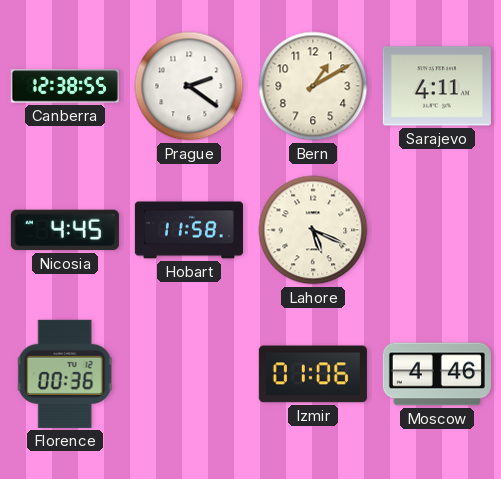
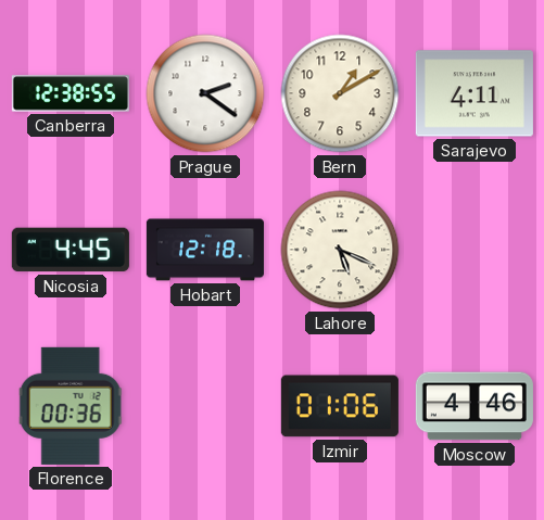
Hobart: 11:58 -> 12:18
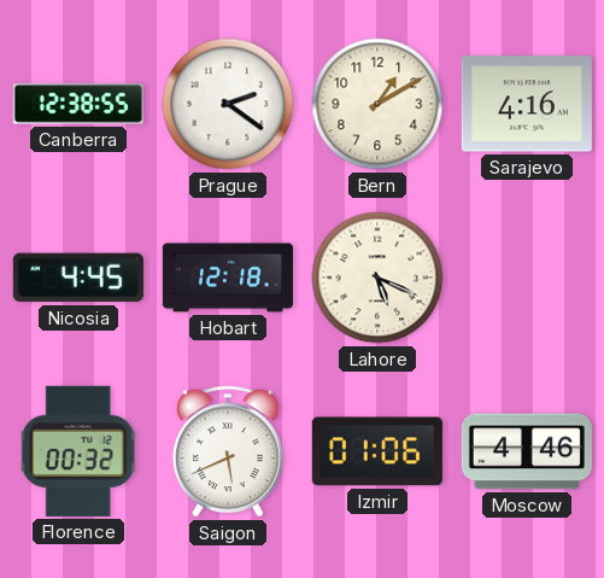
Sarajevo: 4:11 -> 4:16
Florence: 00:36 -> 00:32
Saigon: none -> 5:41
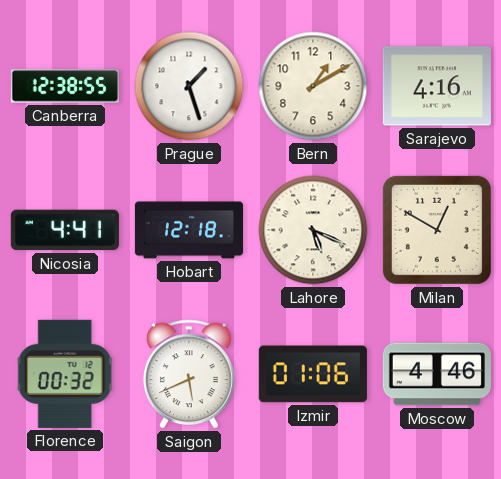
Prague: 2:21 -> 1:27
Nicosia: 4:45 -> 4:41
Milan: none -> 12:50
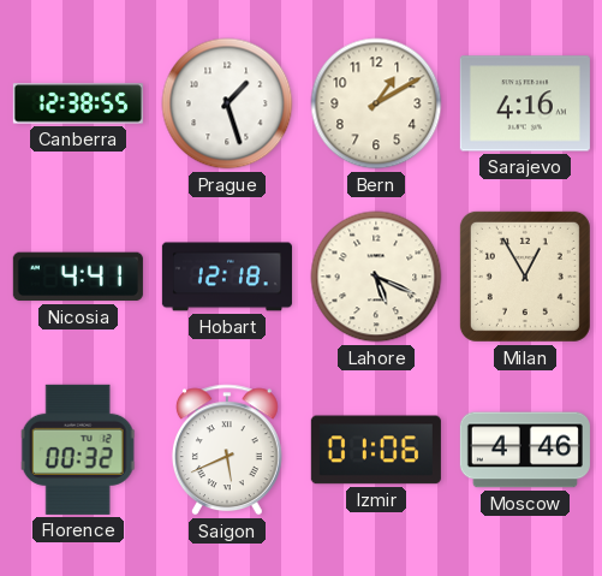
Milan: 12:50 -> 12:55
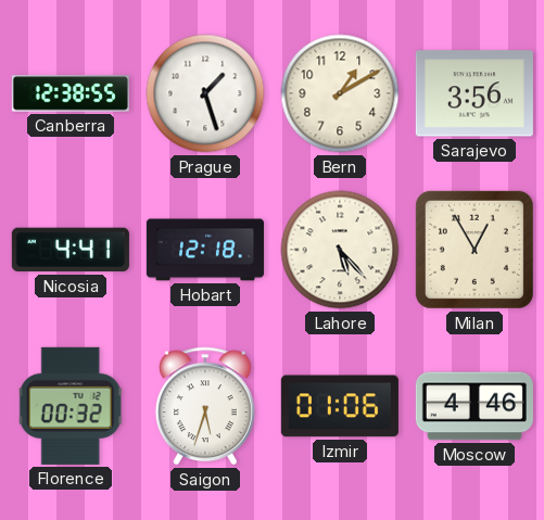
Sarajevo: 4:16 -> 3:56
Lahore: 5:19 -> 5:23
Saigon: 5:41 -> 5:33
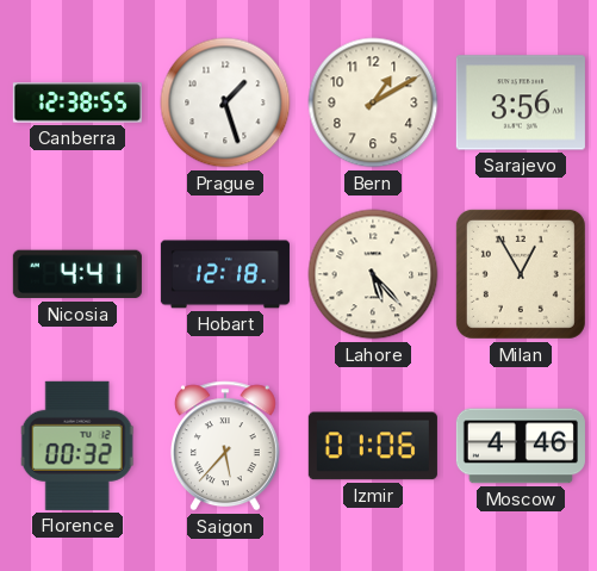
Saigon: 5:33 -> 5:37
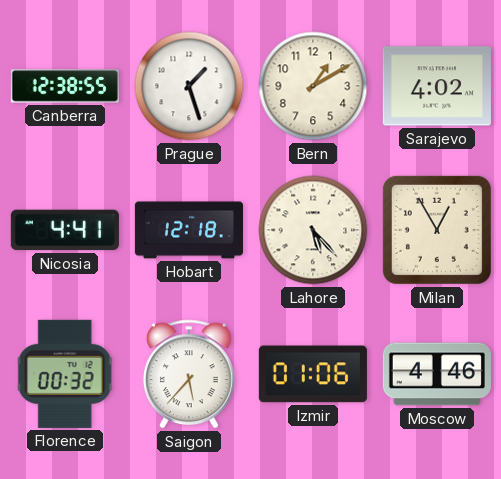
Sarajevo: 3:56 -> 4:02
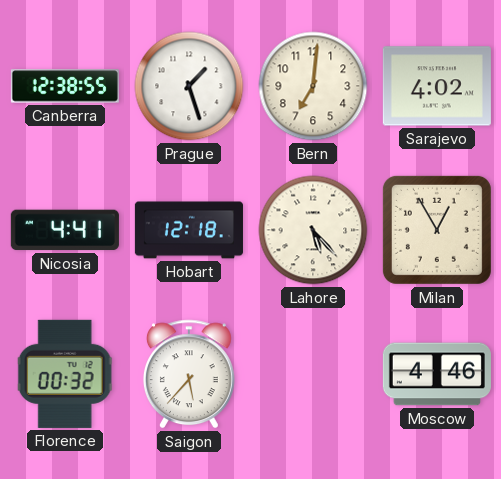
Bern: 1:10 -> 7:01
Izmir: 01:06 -> none
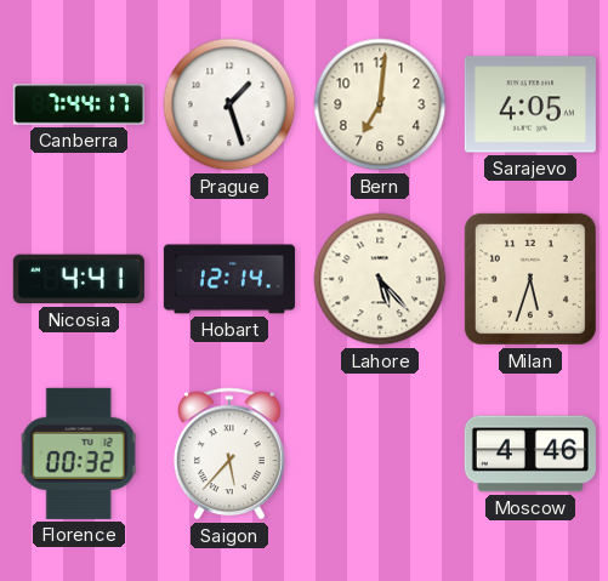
Canberra: 12:38 -> 7:44
Sarajevo: 4:02 -> 4:05
Hobart: 12:18 -> 12:14
Milan: 12:55 -> 5:33
